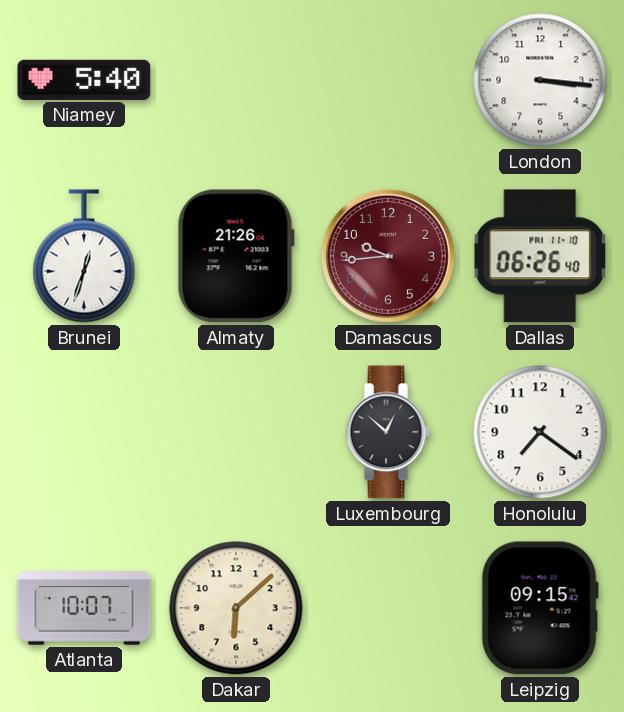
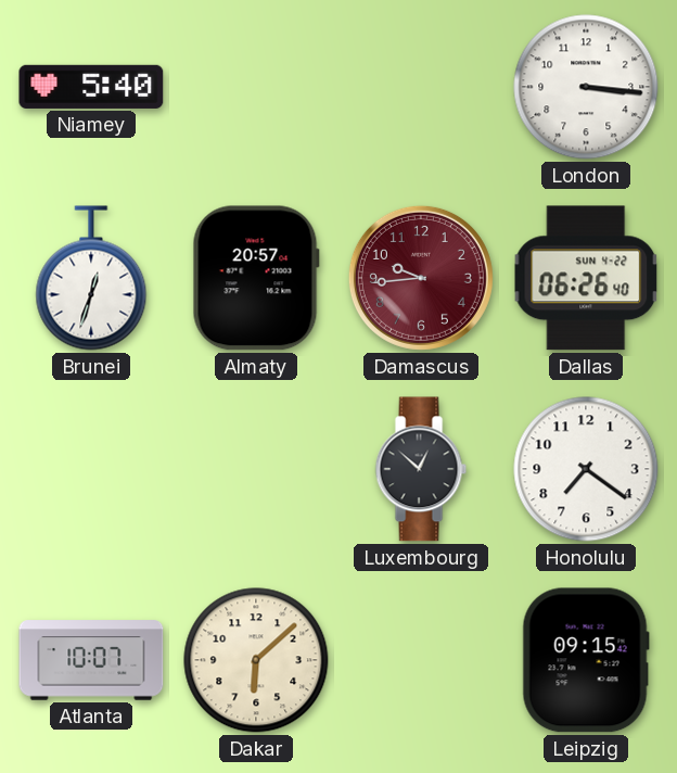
Almaty: 21:26 -> 20:57
Dallas date: FRI 11-10 -> SUN 4-22
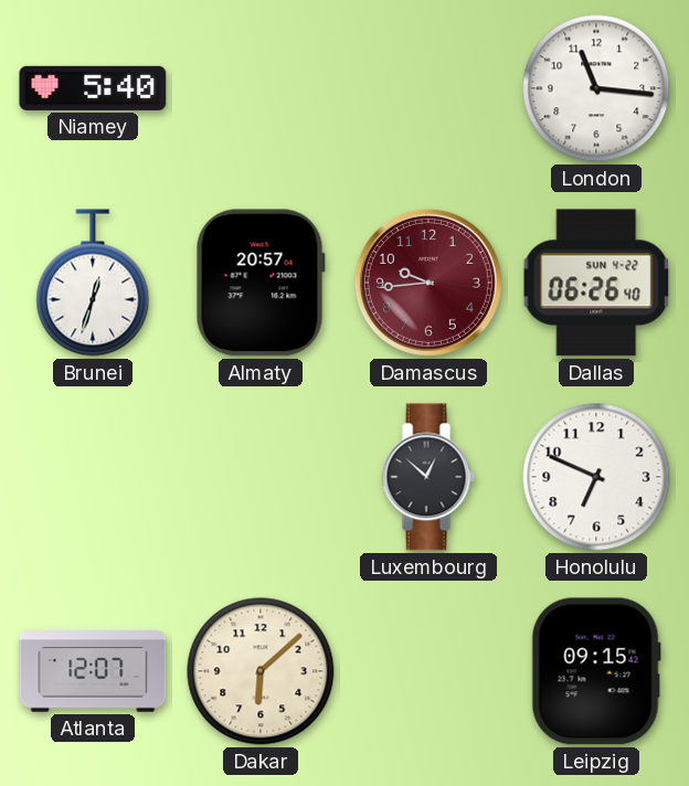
London: 3:16 -> 11:16
Honolulu: 7:21 -> 6:49
Atlanta: 10:07 -> 12:07
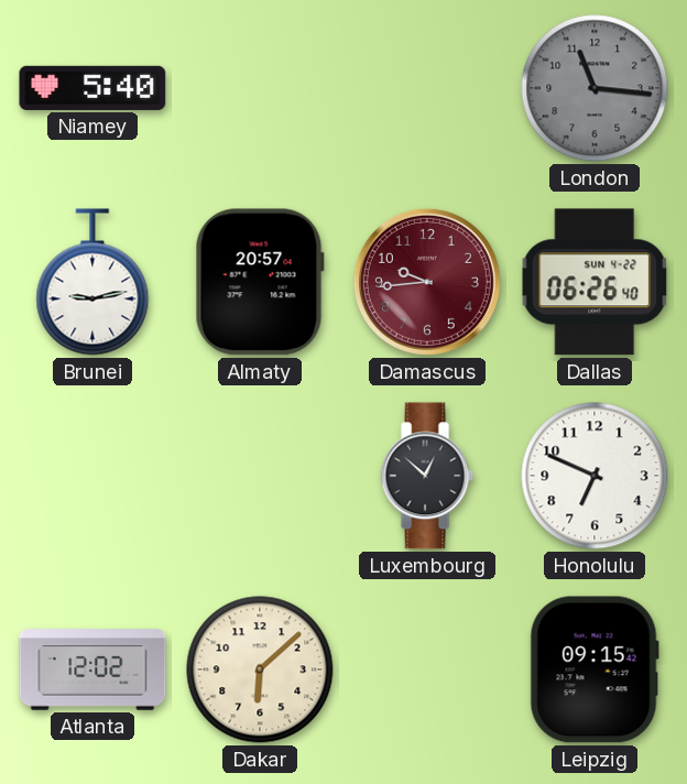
London dial: white -> grey
Brunei: 12:33 -> 9:13
Atlanta: 12:07 -> 12:02
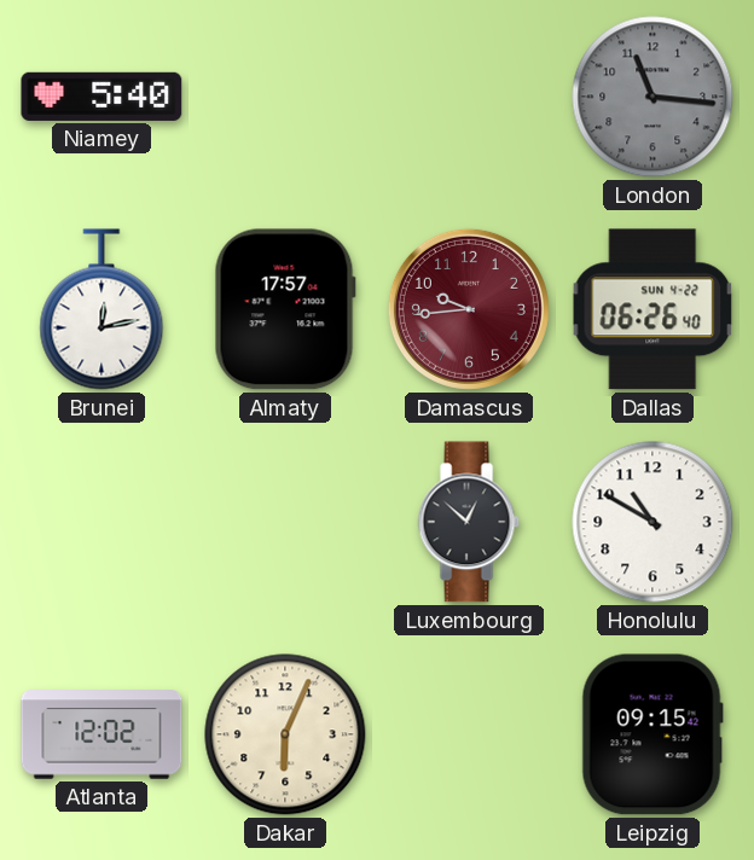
Brunei: 9:13 -> 12:13
Almaty: 20:57 -> 17:57
Honolulu: 6:49 -> 10:50
Dakar: 6:08 -> 6:04
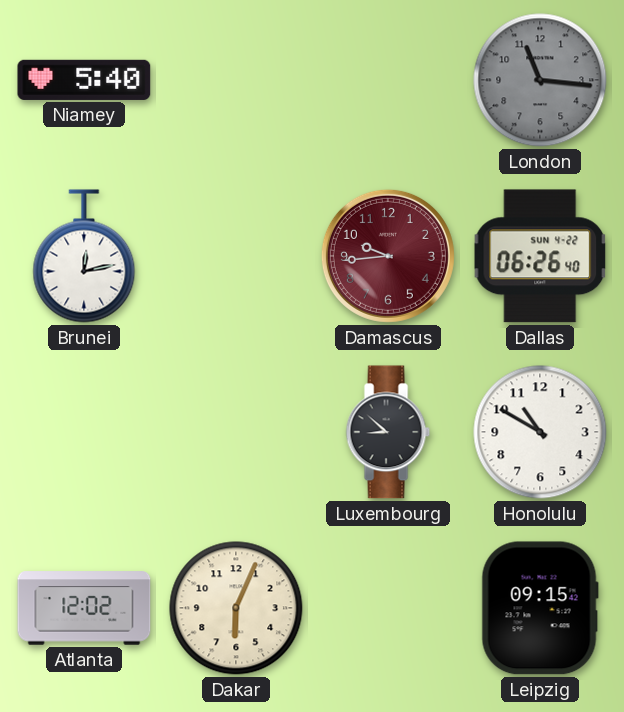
Almaty: 17:57 -> none
Luxembourg: 12:52 -> 8:52
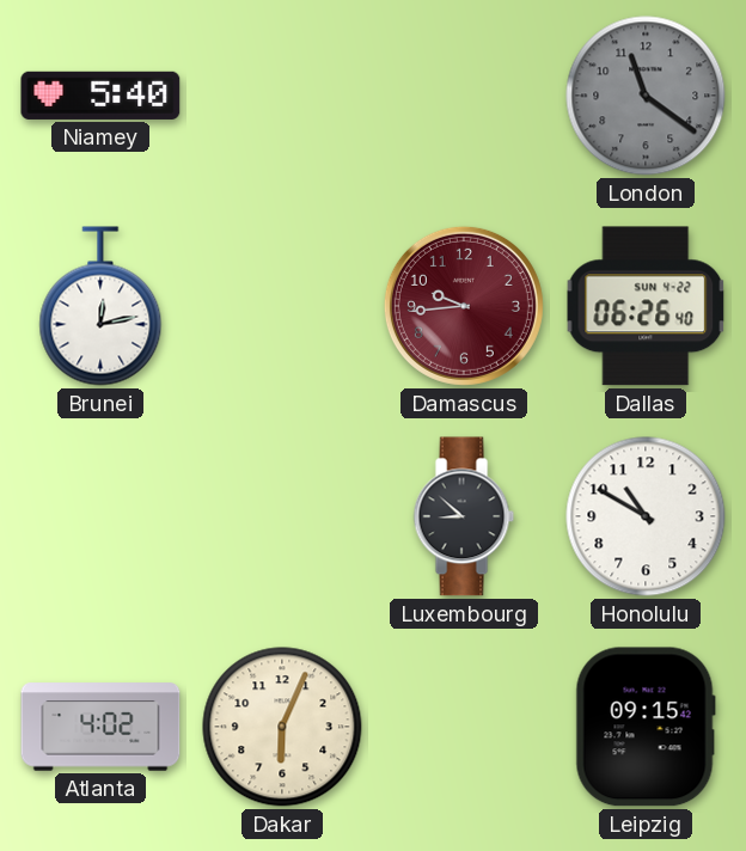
London: 11:16 -> 11:21
Atlanta: 12:02 -> 4:02
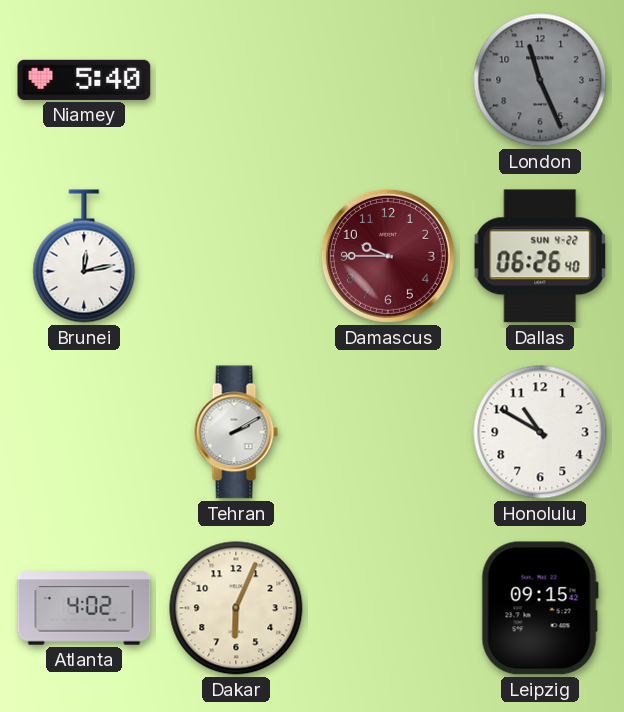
London: 11:21 -> 11:26
Damascus: 9:44 -> 9:45
Tehran: none -> 2:10
Luxembourg: 8:52 -> none
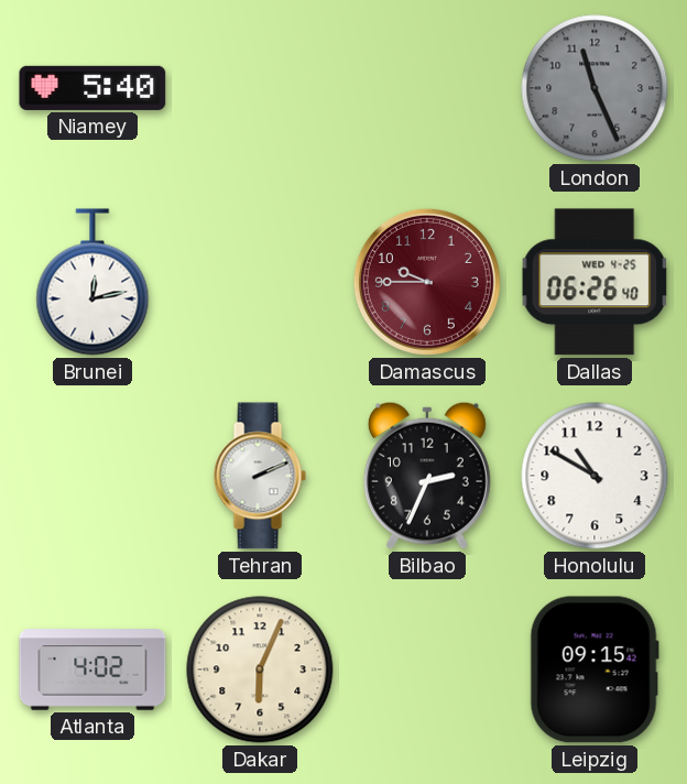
Dallas date: SUN 4-22 -> WED 4-25
Tehran: 2:10 -> 2:11
Bilbao: none -> 2:34
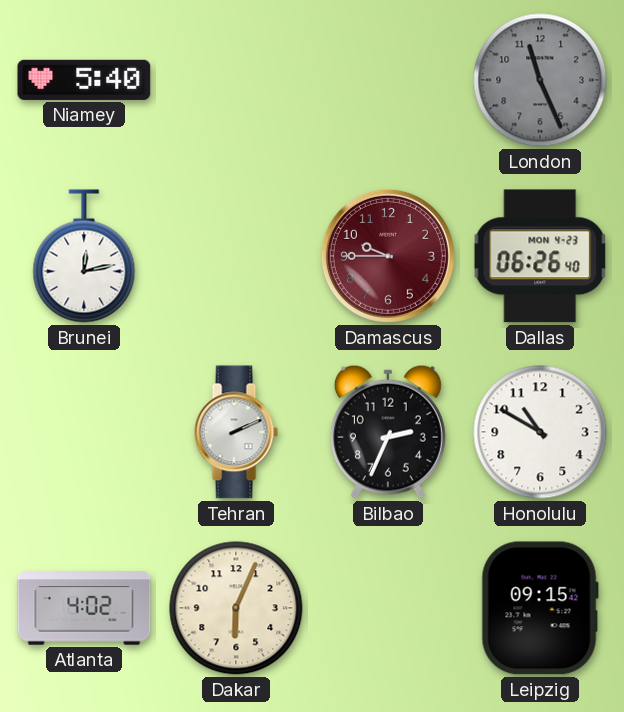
Dallas date: WED 4-25 -> MON 4-23
